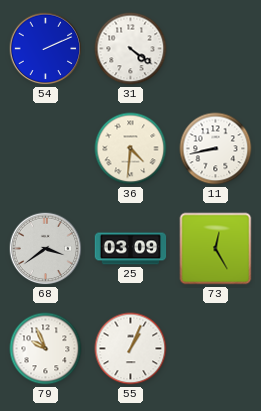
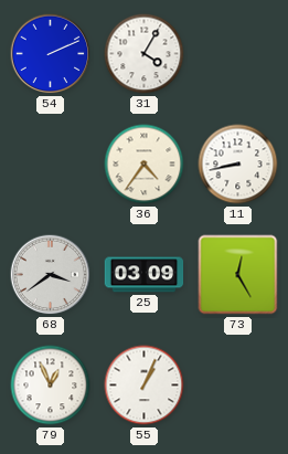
31: 4:21 -> 4:05
36: 4:31 -> 4:36
79: 9:56 -> 12:56
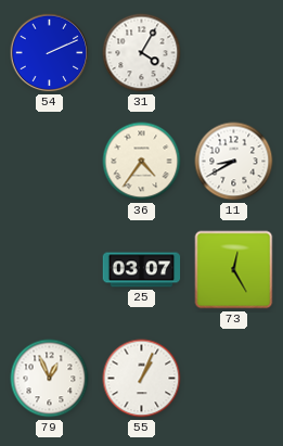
11: 8:43 -> 8:40
68: 3:39 -> none
25: 03:09 -> 03:07
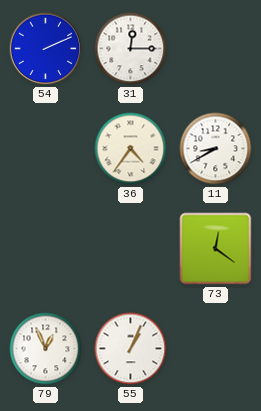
31: 4:05 -> 12:15
25: 03:07 -> none
73: 12:25 -> 12:21
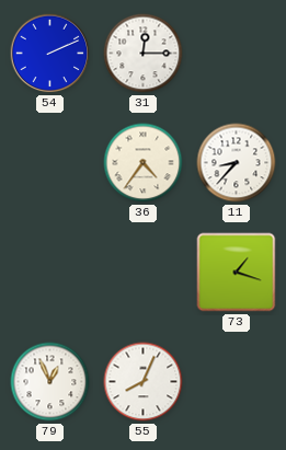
11: 8:40 -> 8:37
73: 12:21 -> 1:18
55: 1:04 -> 8:04
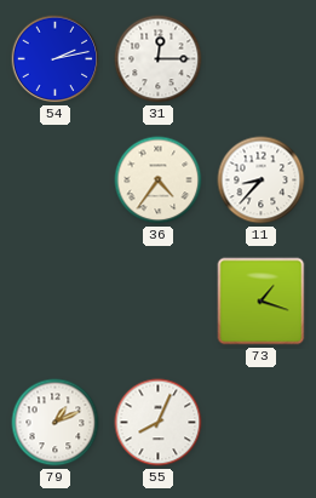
54: 2:11 -> 2:13
79: 12:56 -> 1:11
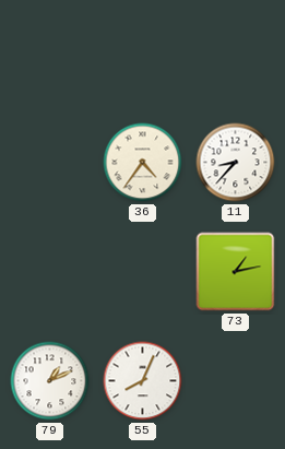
54: 2:13 -> none
31: 12:15 -> none
73: 1:18 -> 1:13
